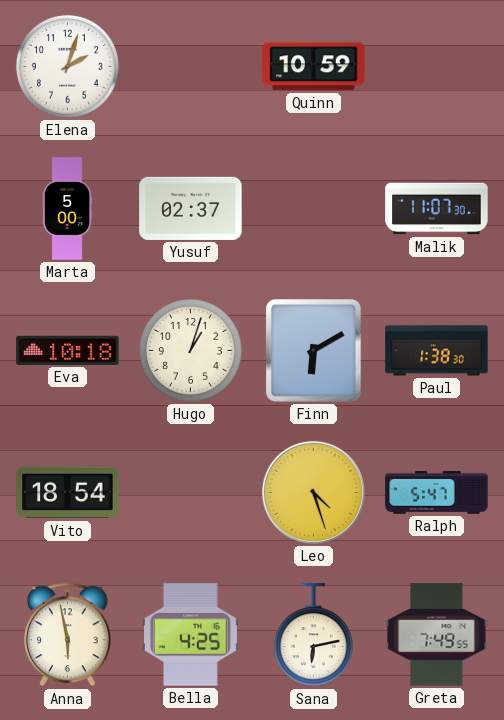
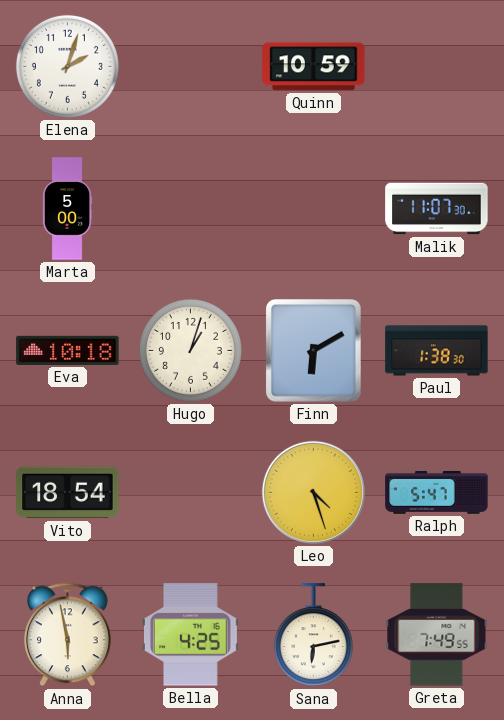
Yusuf: 02:37 -> none
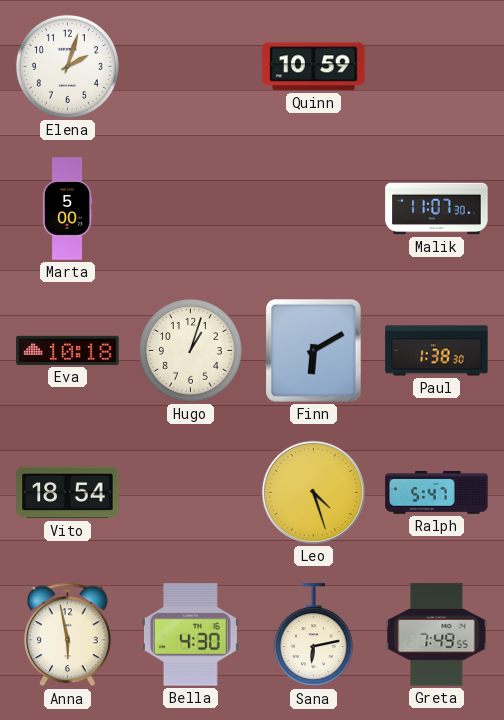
Bella: 4:25 -> 4:30
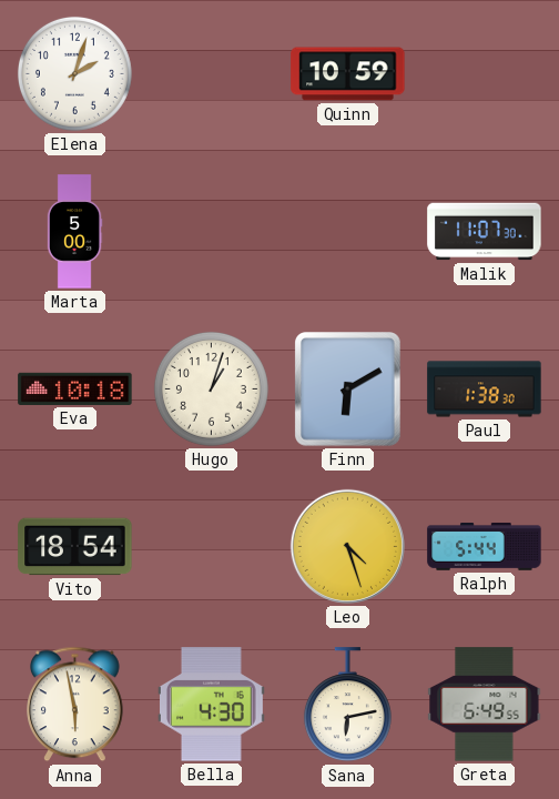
Ralph: 5:47 -> 5:44
Greta: 7:49 -> 6:49
